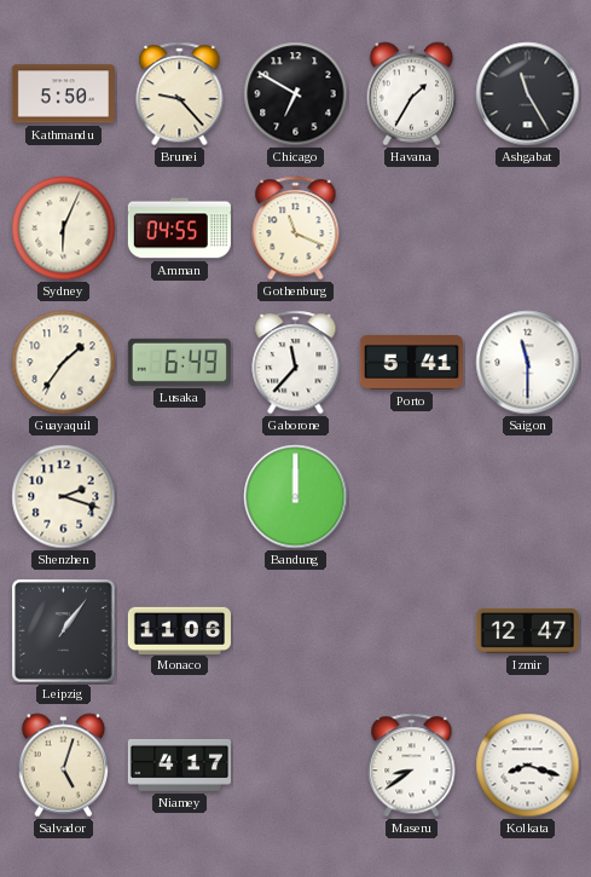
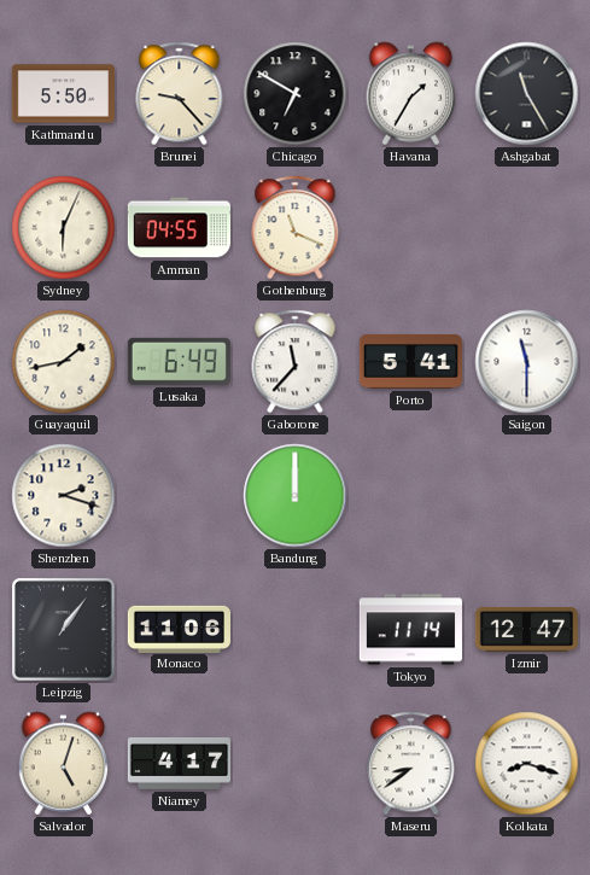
Guayaquil: 1:36 -> 1:43
Tokyo: none -> 11:14
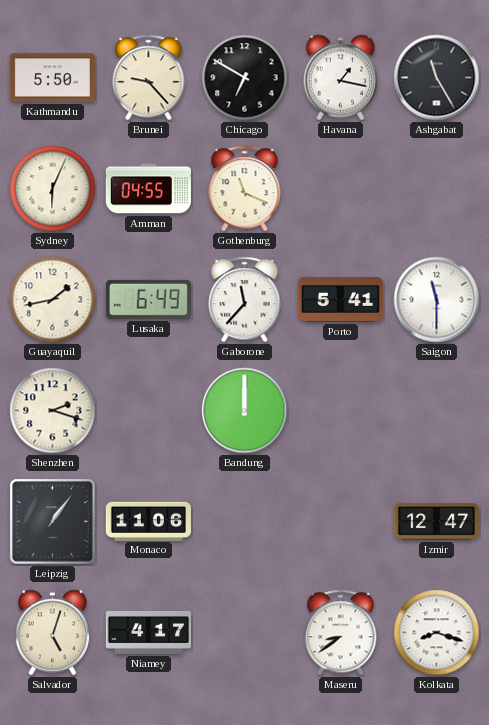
Havana: 1:35 -> 1:17
Tokyo: 11:14 -> none
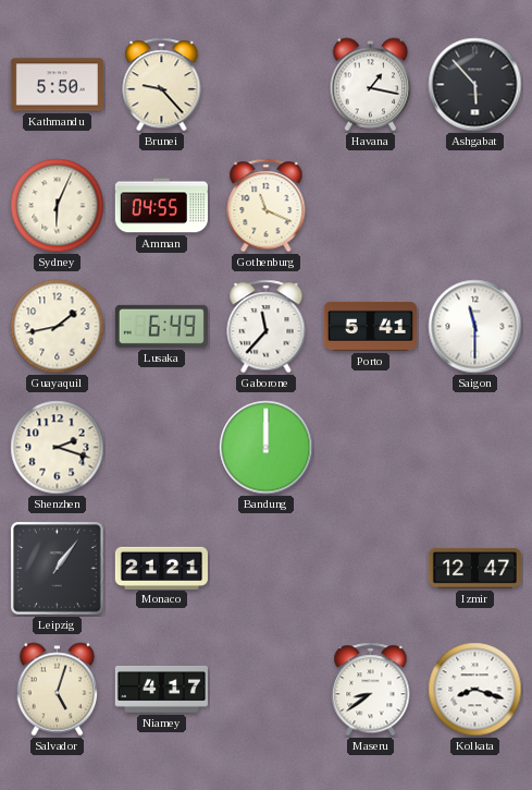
Chicago: 6:50 -> none
Ashgabat: 11:25 -> 5:53
Monaco: 11:06 -> 21:21
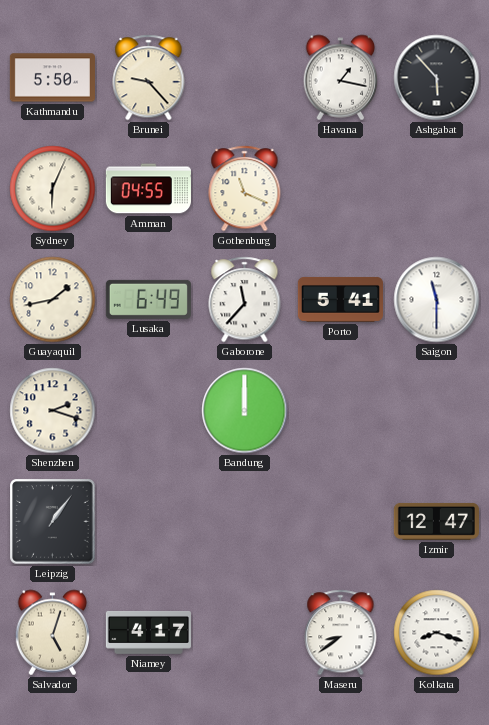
Monaco: 21:21 -> none
